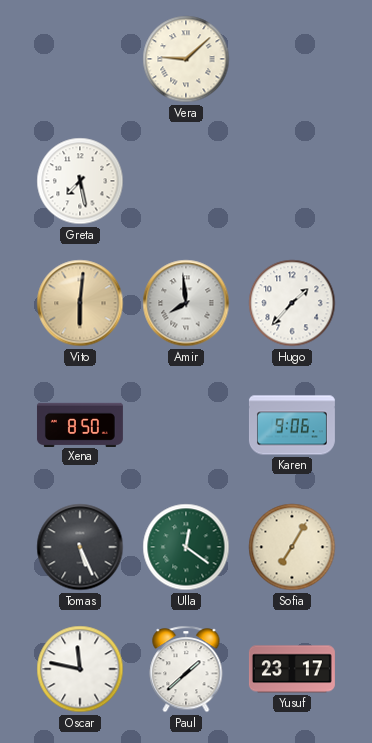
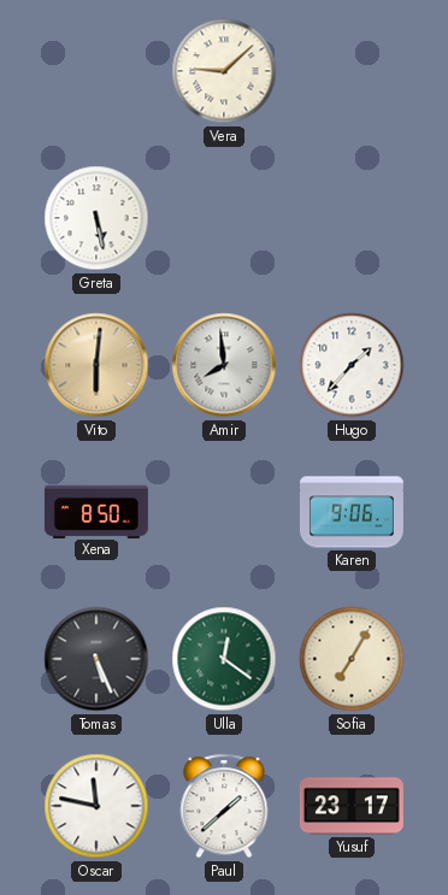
Greta: 7:28 -> 5:28
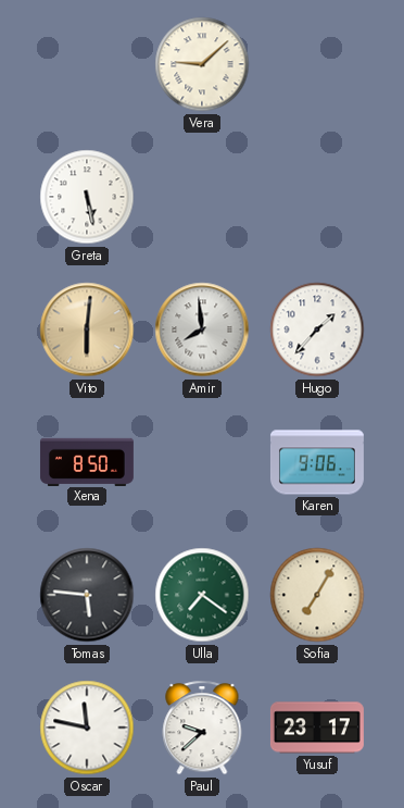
Tomas: 5:26 -> 5:46
Ulla: 12:21 -> 7:21
Paul: 1:38 -> 9:38
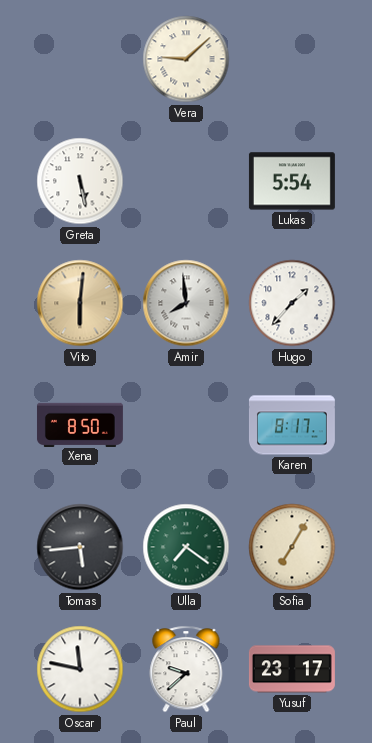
Lukas: none -> 5:54
Karen: 9:06 -> 8:17
Tomas: 5:46 -> 5:44
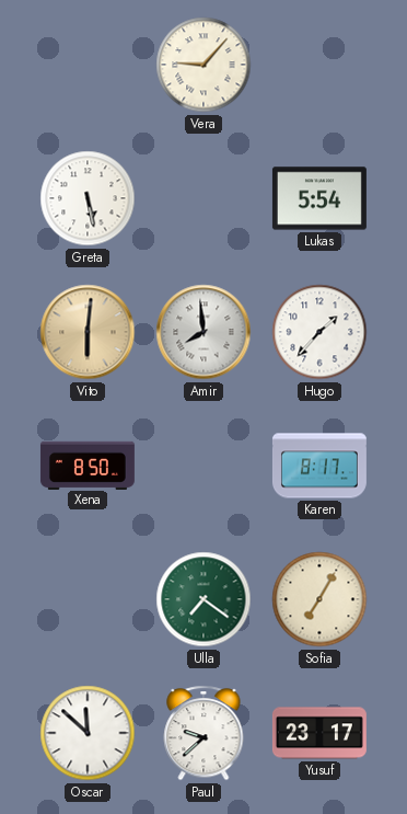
Vera: 9:08 -> 9:07
Tomas: 5:44 -> none
Oscar: 11:47 -> 11:52
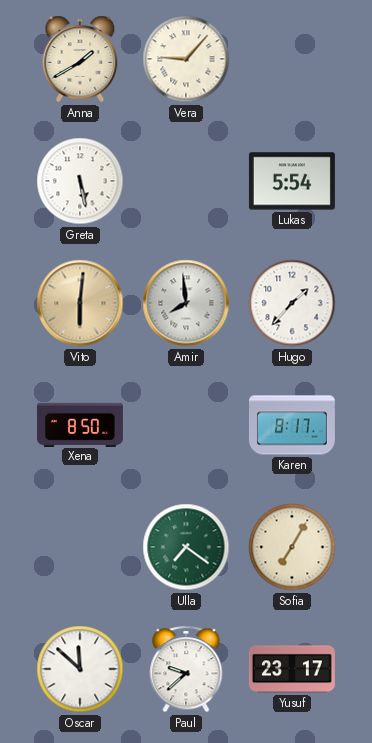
Anna: none -> 1:40
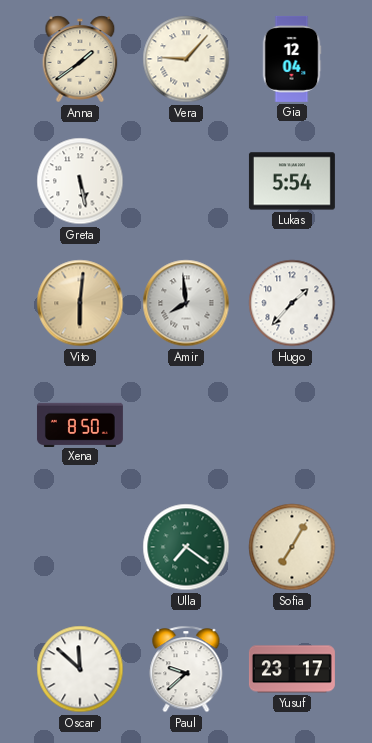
Anna: 1:40 -> 1:39
Gia: none -> 12:04
Karen: 8:17 -> none
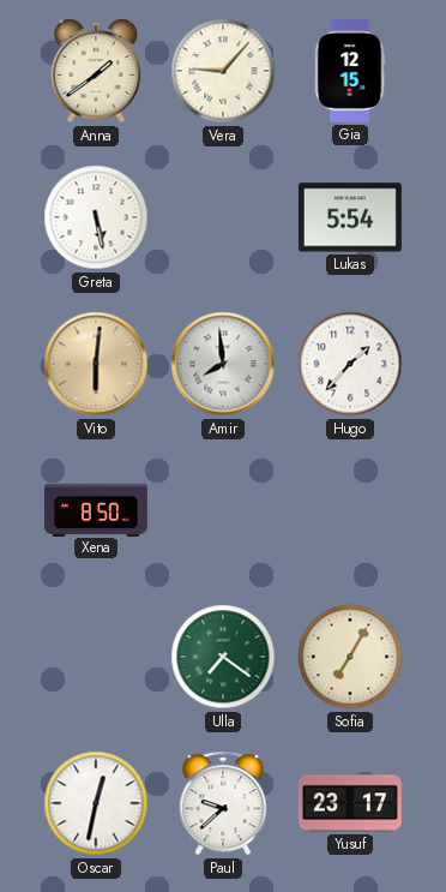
Gia: 12:04 -> 12:15
Oscar: 11:52 -> 12:32
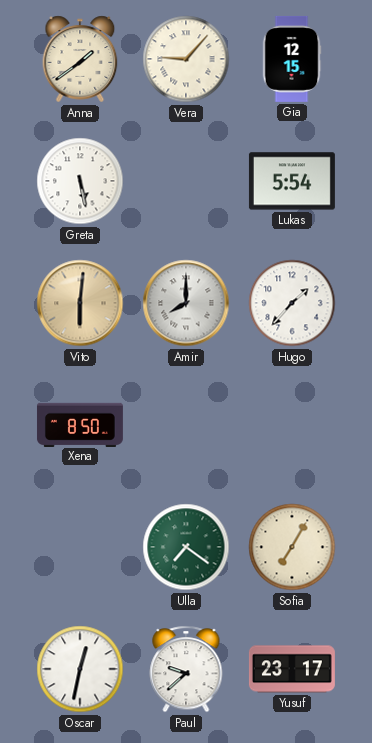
Amir: 7:59 -> 8:00
